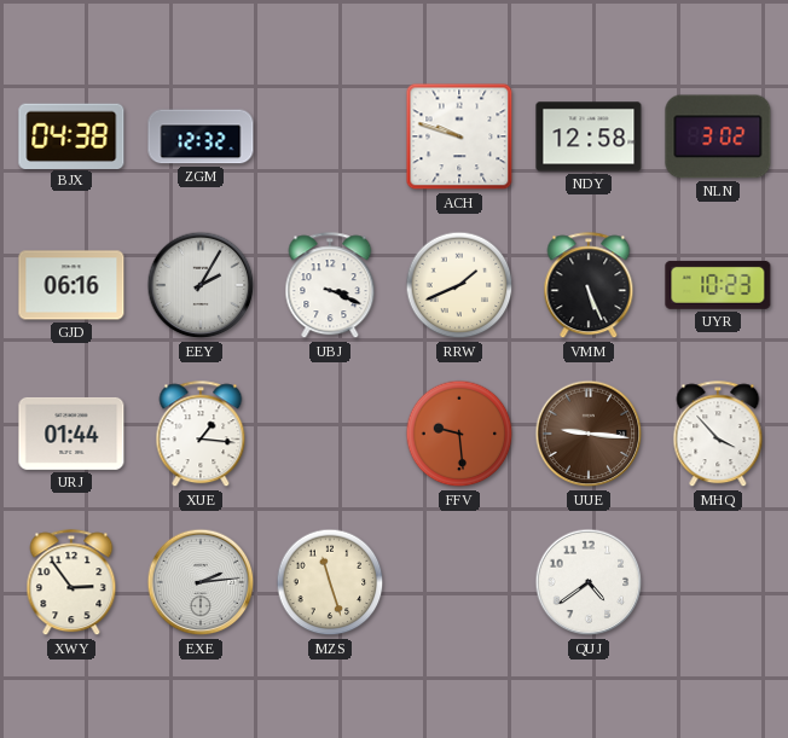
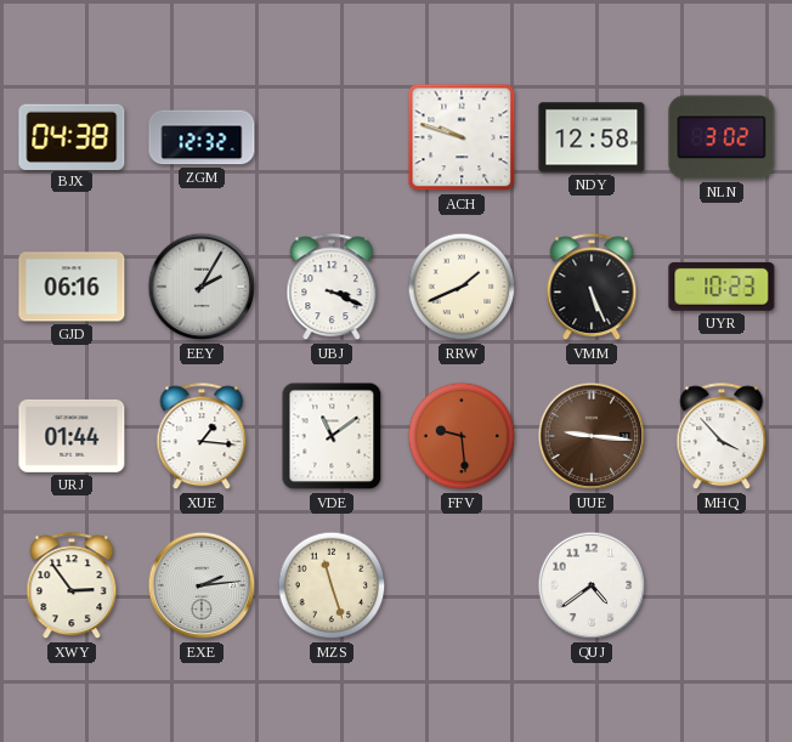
VDE: none -> 11:09
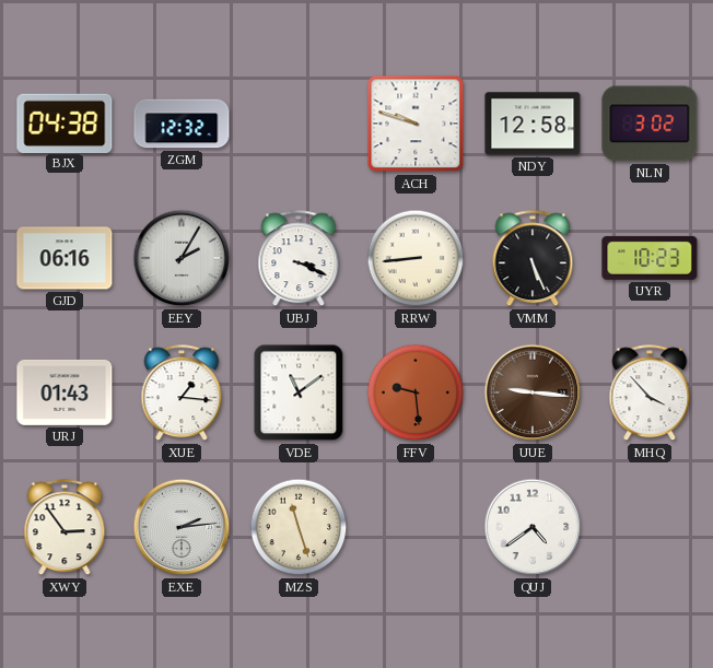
RRW: 1:41 -> 8:44
URJ: 01:44 -> 01:43
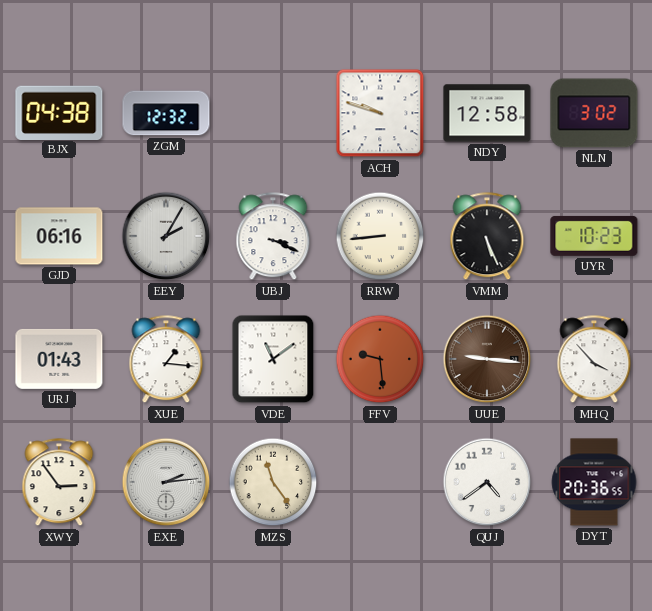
MZS: 11:27 -> 11:24
DYT: none -> 20:36
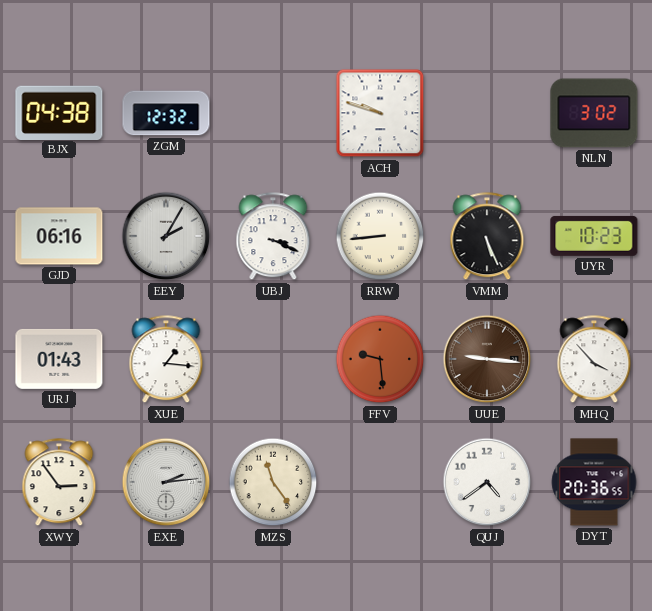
NDY: 12:58 -> none
VDE: 11:09 -> none
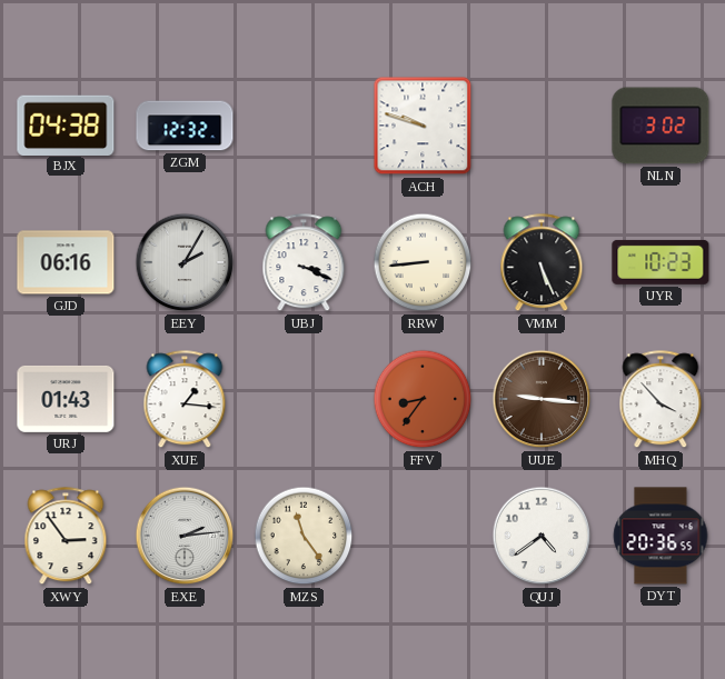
FFV: 9:29 -> 8:36
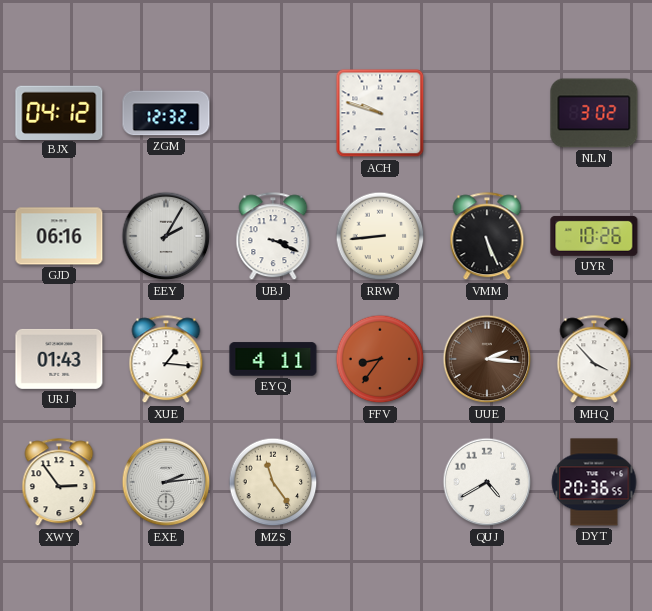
BJX: 04:38 -> 04:12
UYR: 10:23 -> 10:26
EYQ: none -> 4:11
UUE: 9:16 -> 2:16
QUJ: 4:39 -> 4:40
